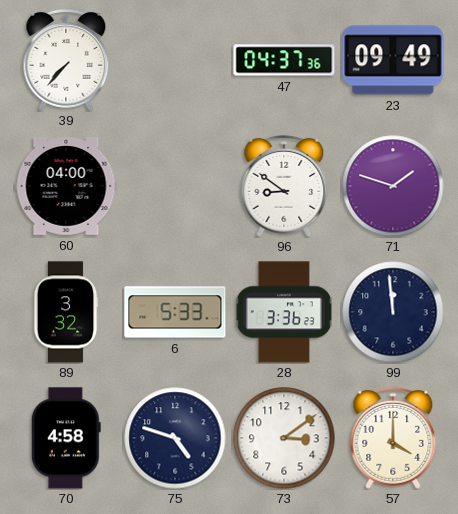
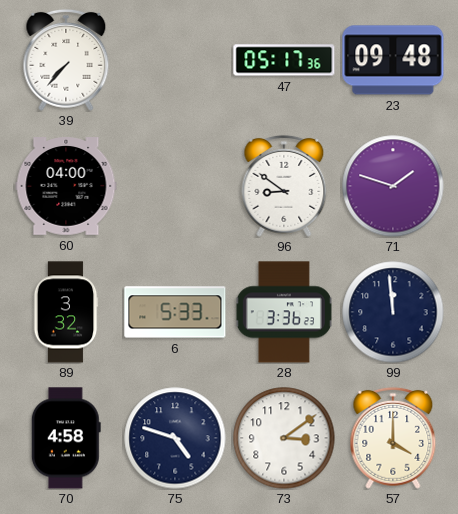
47: 04:37 -> 05:17
23: 09:49 -> 09:48
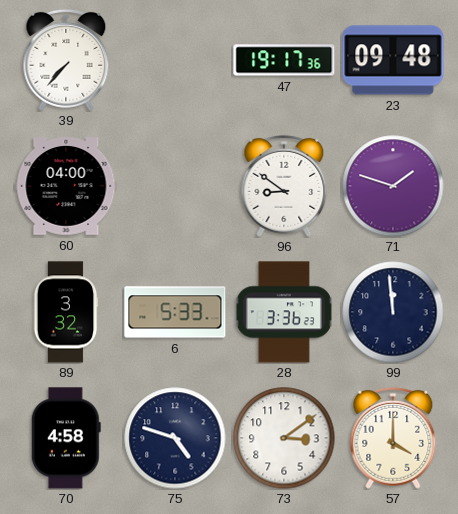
47: 05:17 -> 19:17
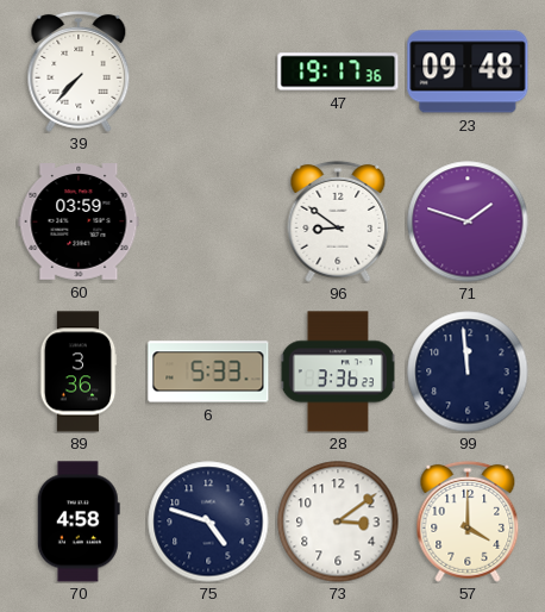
60: 04:00 -> 03:59
89: 3:32 -> 3:36
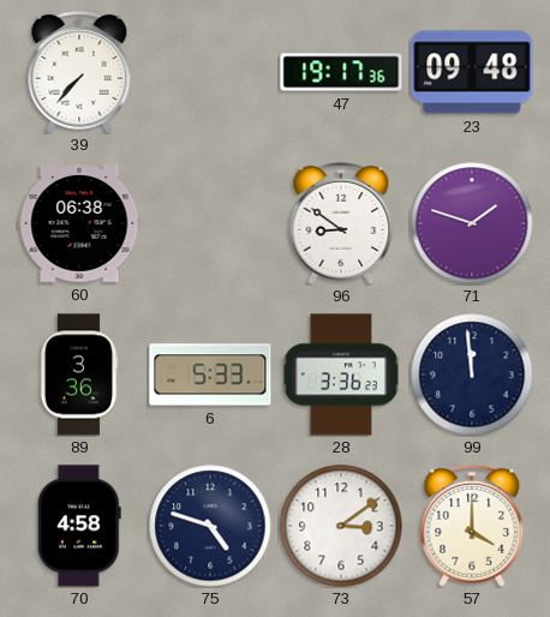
60: 03:59 -> 06:38
